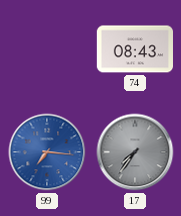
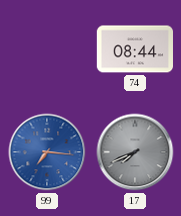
74: 08:43 -> 08:44
17: 7:36 -> 7:41
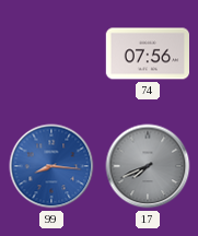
74: 08:44 -> 07:56
99: 7:16 -> 8:16
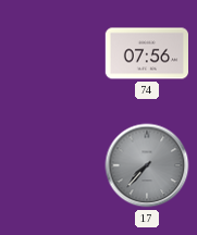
99: 8:16 -> none
17: 7:41 -> 7:37
